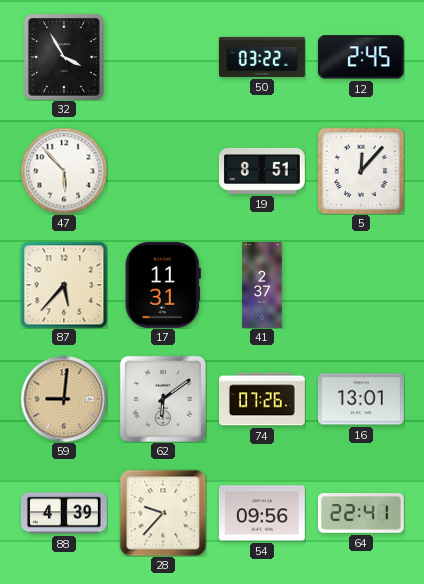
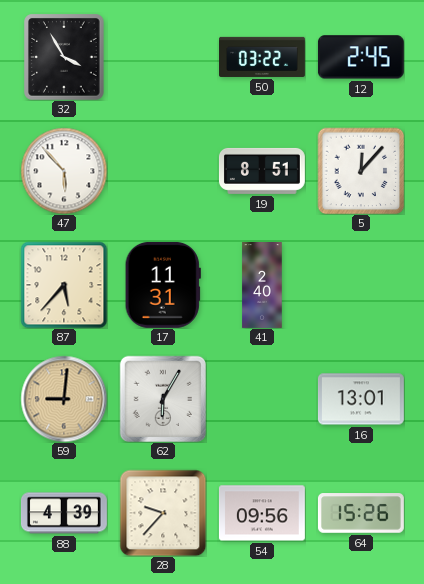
41: 2:37 -> 2:40
62: 6:09 -> 6:05
74: 07:26 -> none
64: 22:41 -> 15:26
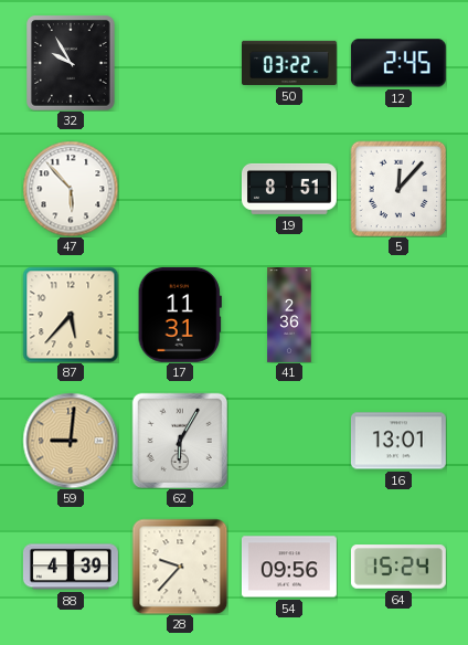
32: 3:55 -> 9:55
41: 2:40 -> 2:36
64: 15:26 -> 15:24
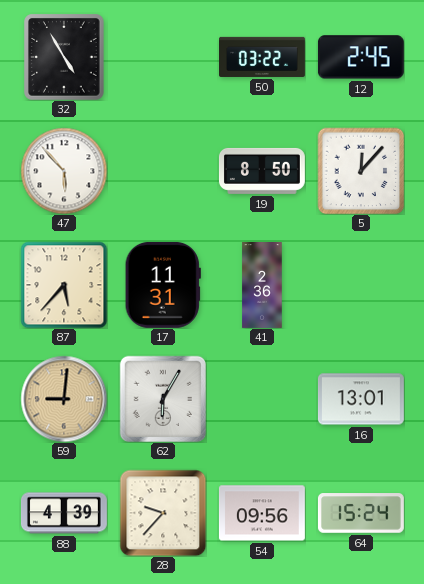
32: 9:55 -> 4:55
19: 8:51 -> 8:50
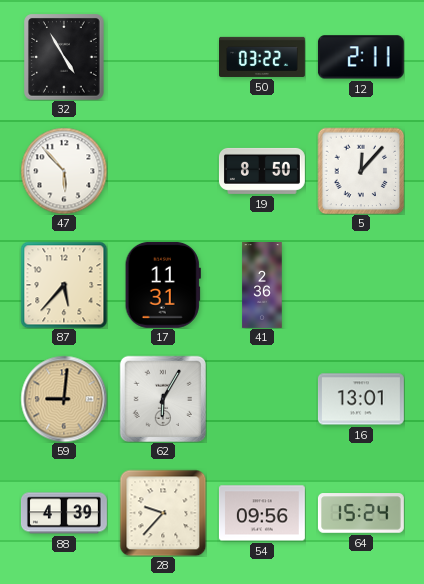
12: 2:45 -> 2:11
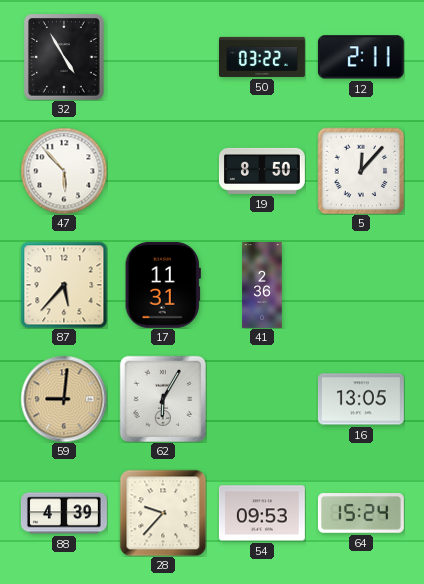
16: 13:01 -> 13:05
54: 09:56 -> 09:53
